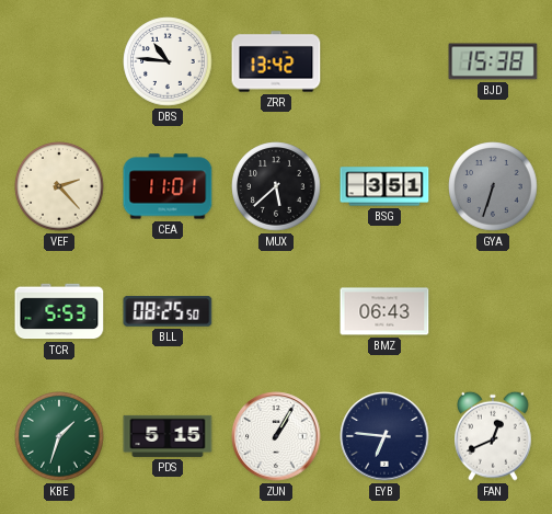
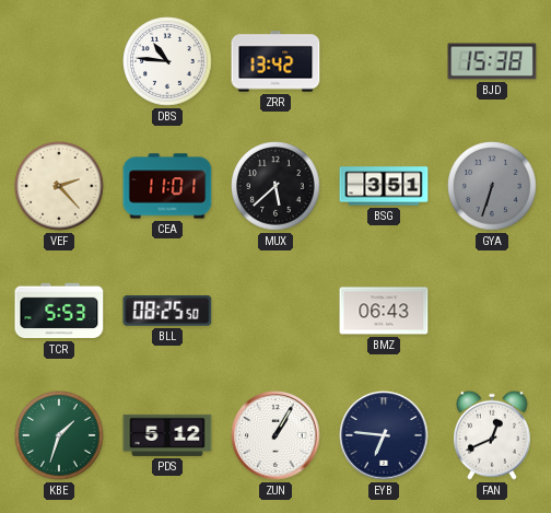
PDS: 5:15 -> 5:12
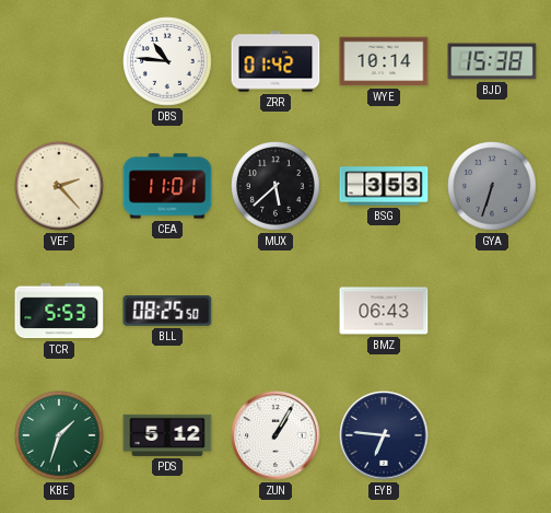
ZRR: 13:42 -> 01:42
WYE: none -> 10:14
BSG: 3:51 -> 3:53
FAN: 12:41 -> none
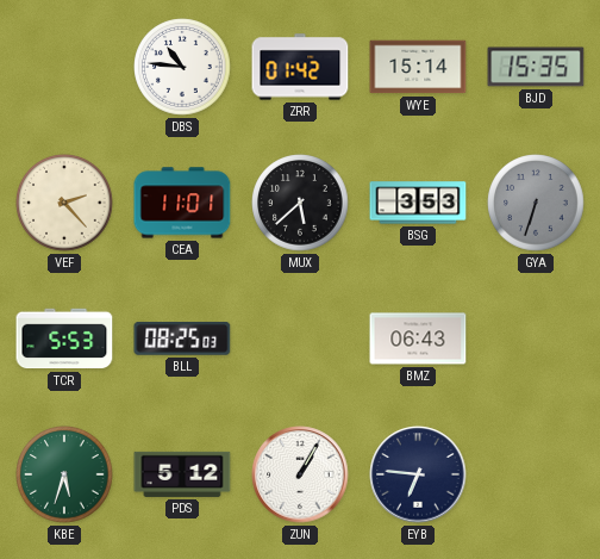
WYE: 10:14 -> 15:14
BJD: 15:38 -> 15:35
BLL: 08:25:50 -> 08:25:03
KBE: 1:33 -> 5:33
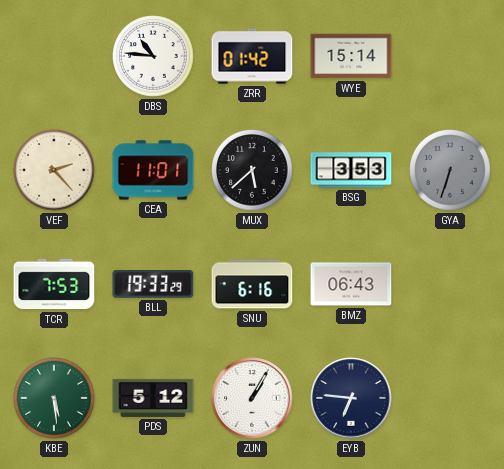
BJD: 15:35 -> none
TCR: 5:53 -> 7:53
BLL: 08:25 -> 19:33
SNU: none -> 6:16
KBE: 5:33 -> 5:29
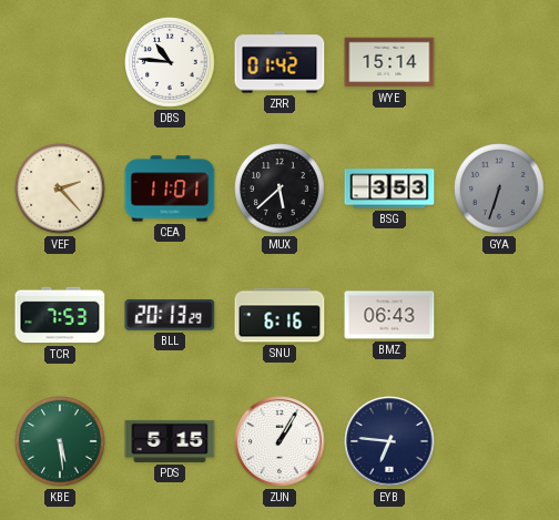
BLL: 19:33 -> 20:13
PDS: 5:12 -> 5:15
